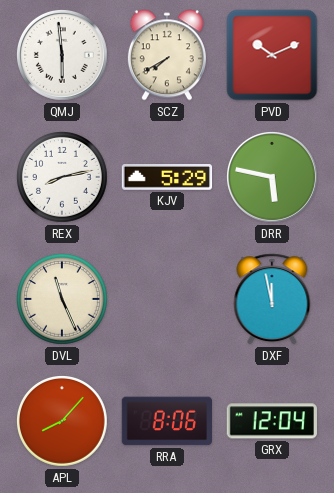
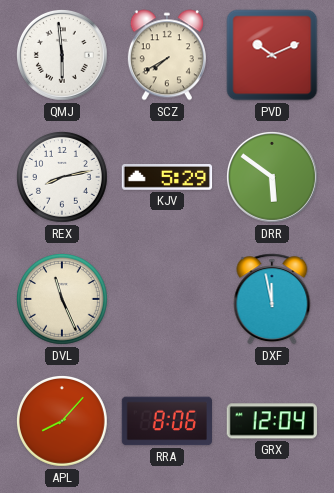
DRR: 5:47 -> 5:51
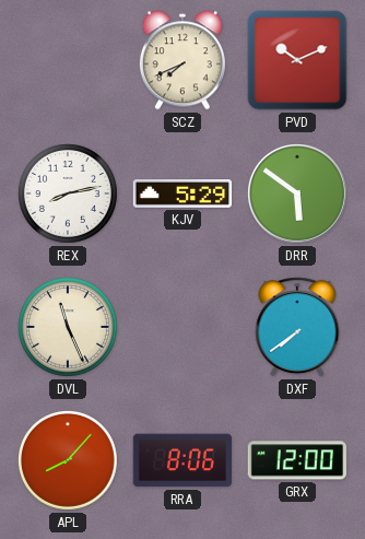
QMJ: 5:59 -> none
SCZ: 7:40 -> 7:41
DXF: 11:58 -> 7:39
GRX: 12:04 -> 12:00
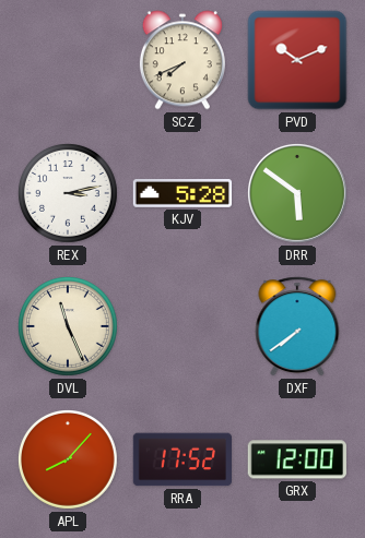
REX: 8:13 -> 3:13
KJV: 5:29 -> 5:28
RRA: 8:06 -> 17:52
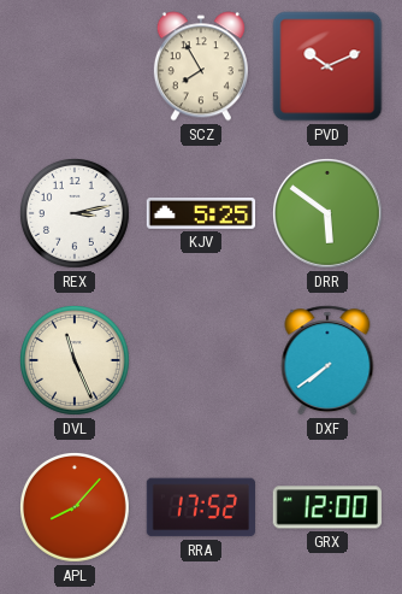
SCZ: 7:41 -> 7:55
KJV: 5:28 -> 5:25
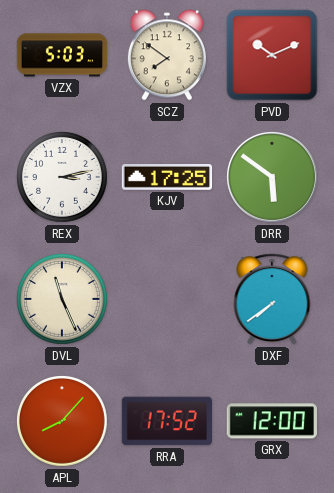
VZX: none -> 5:03
SCZ: 7:55 -> 7:51
KJV: 5:25 -> 17:25
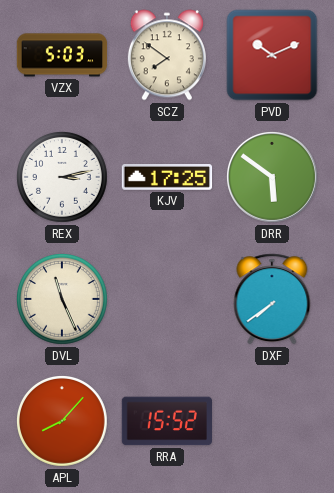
RRA: 17:52 -> 15:52
GRX: 12:00 -> none
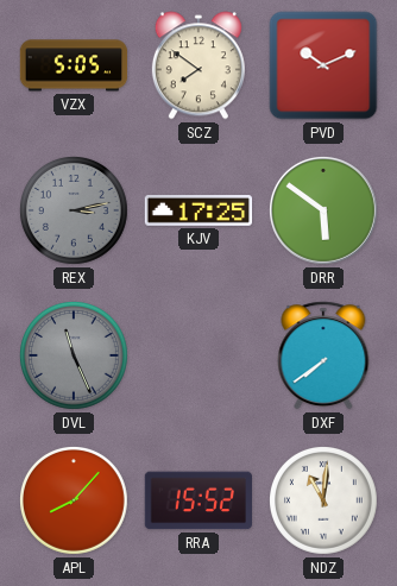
VZX: 5:03 -> 5:05
REX dial: white -> grey
DVL dial: cream -> grey
NDZ: none -> 11:01
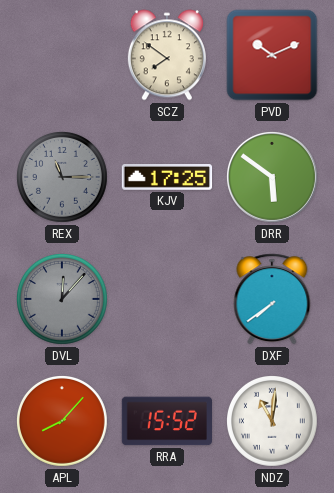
VZX: 5:05 -> none
REX: 3:13 -> 11:15
DVL: 11:26 -> 12:07
